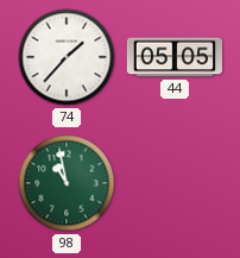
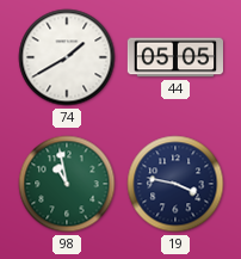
74: 1:37 -> 1:40
19: none -> 3:47
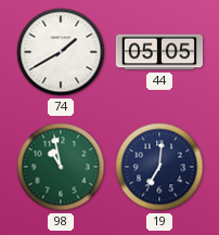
19: 3:47 -> 7:01
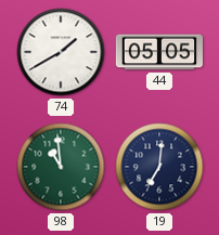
98: 10:58 -> 10:59
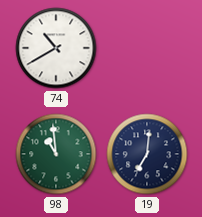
74: 1:40 -> 10:40
44: 05:05 -> none
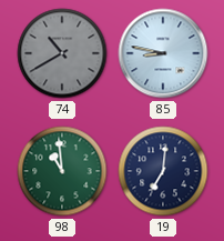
74 dial: white -> grey
85: none -> 8:47
